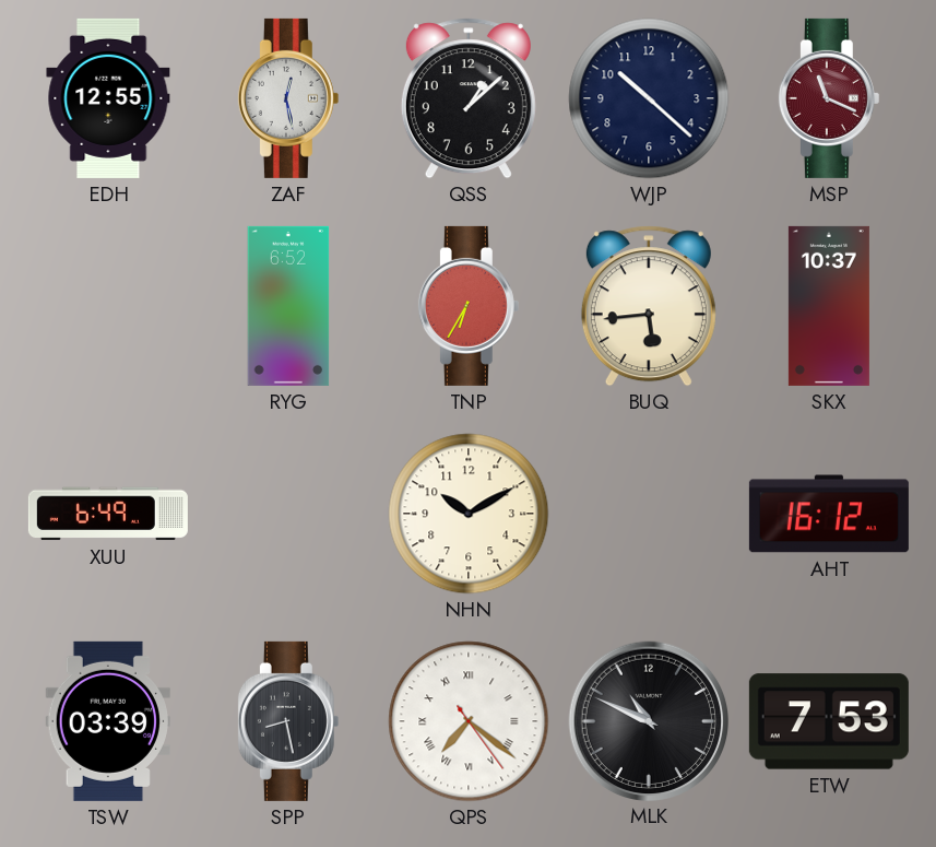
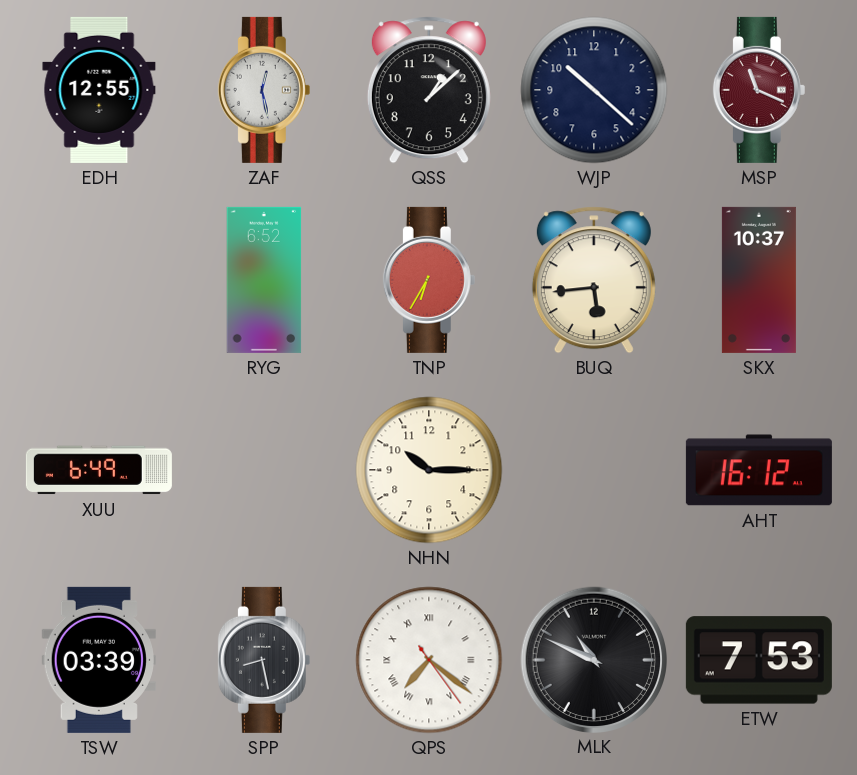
NHN: 10:10 -> 10:15
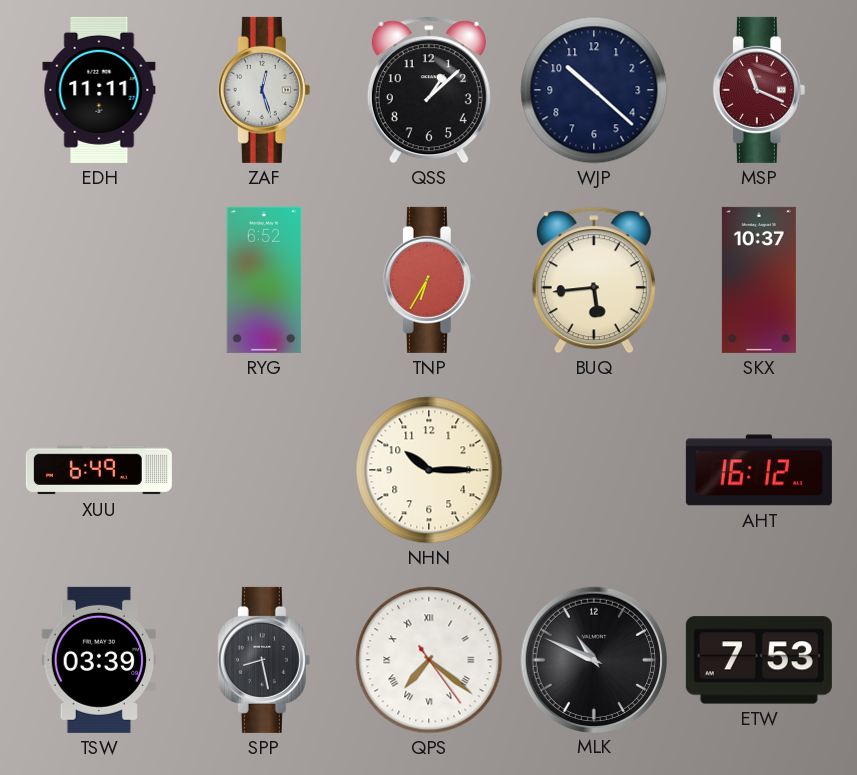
EDH: 12:55 -> 11:11
ZAF: 12:28 -> 12:27
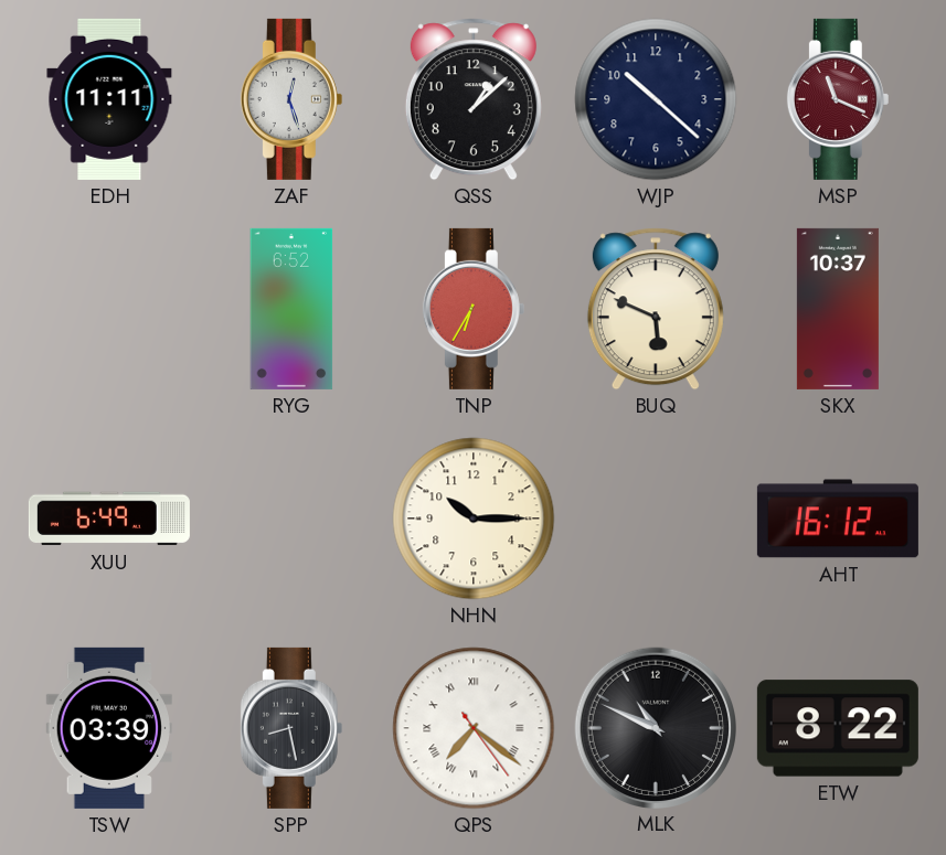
BUQ: 5:44 -> 5:49
ETW: 7:53 -> 8:22
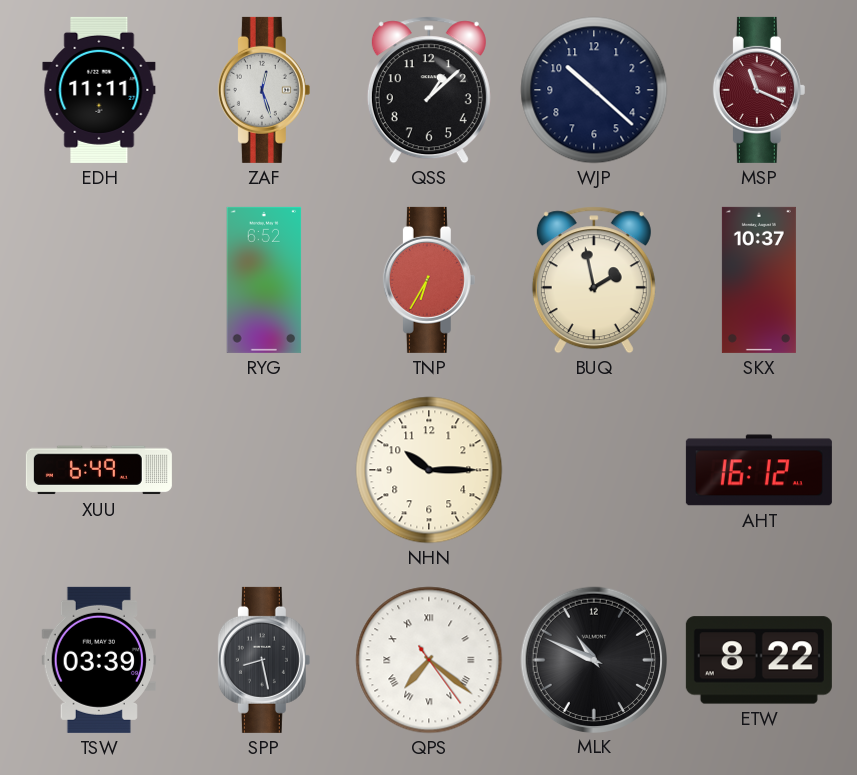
BUQ: 5:49 -> 1:58
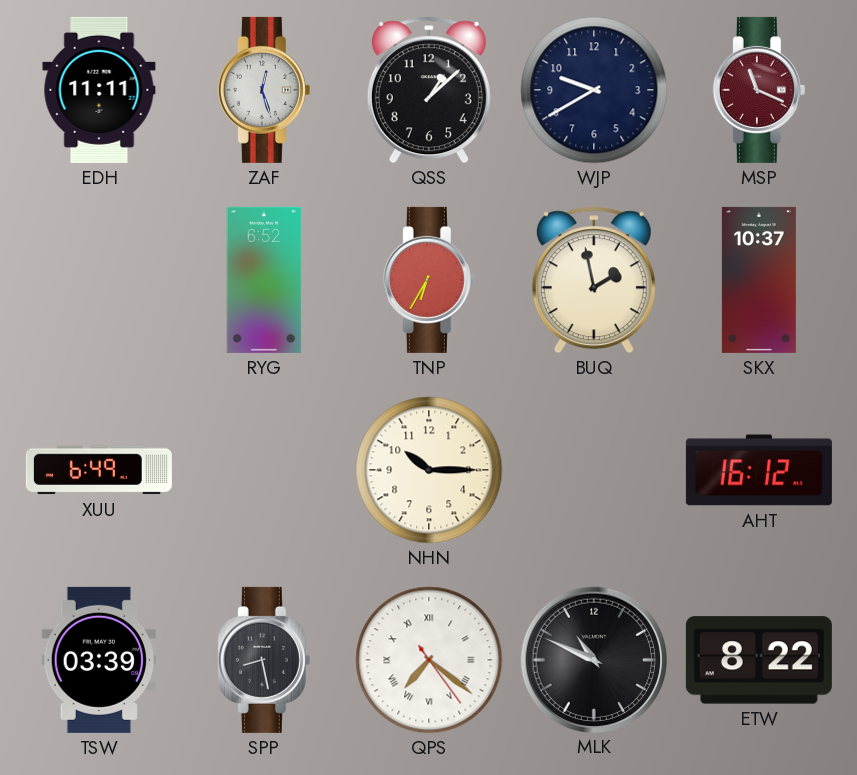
WJP: 10:22 -> 9:40
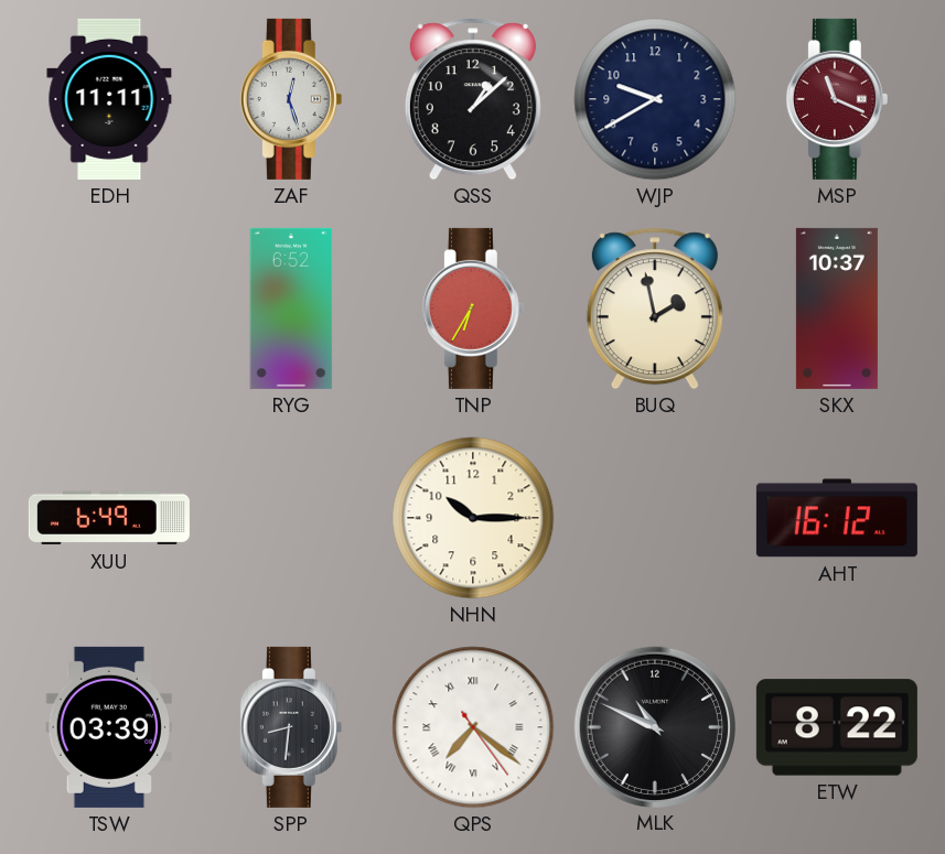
SPP: 8:28 -> 8:31
